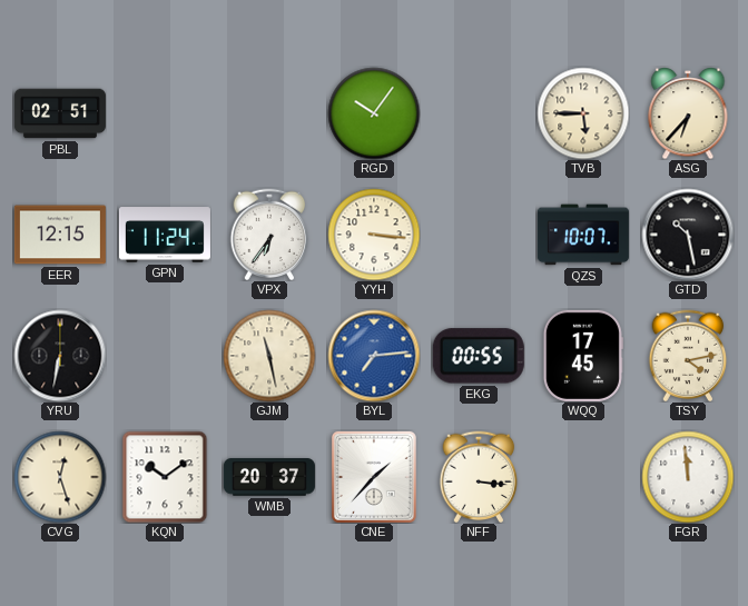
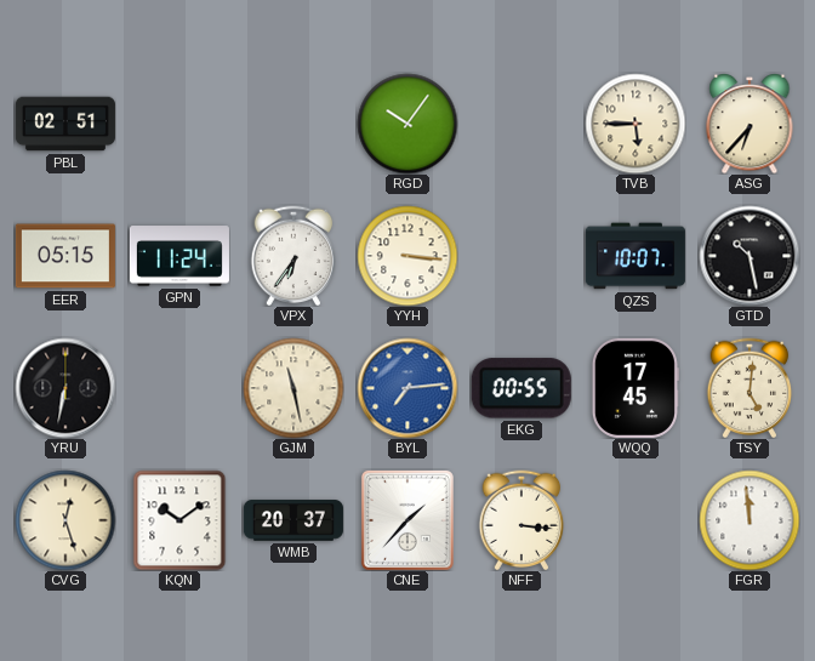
EER: 12:15 -> 05:15
TSY: 4:13 -> 5:01
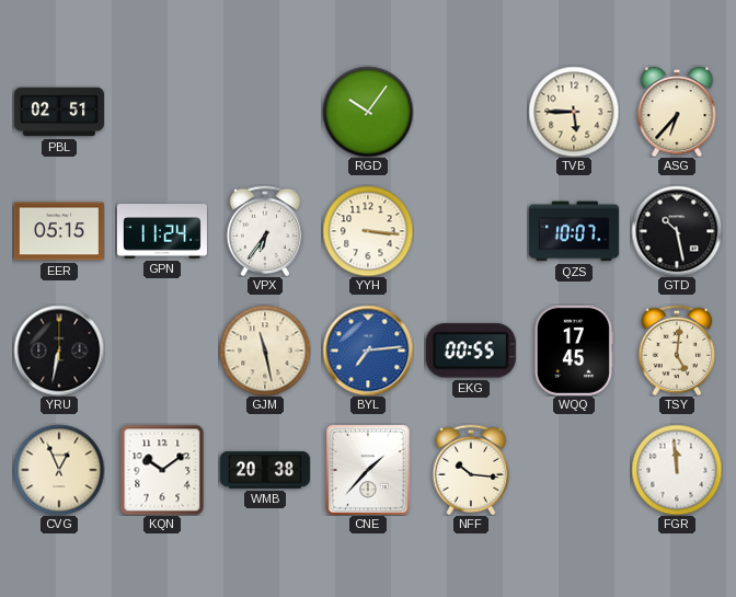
CVG: 12:27 -> 12:56
WMB: 20:37 -> 20:38
NFF: 3:16 -> 10:16
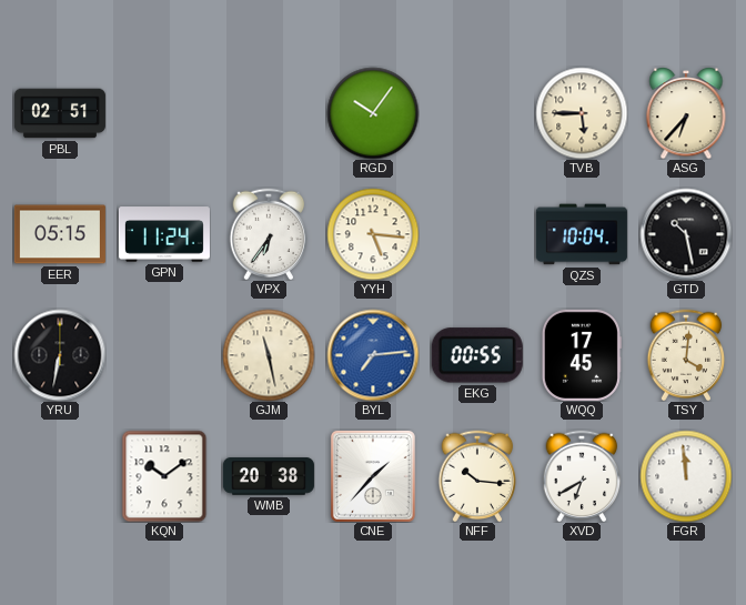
YYH: 3:16 -> 5:16
QZS: 10:07 -> 10:04
TSY: 5:01 -> 4:01
CVG: 12:56 -> none
XVD: none -> 6:40
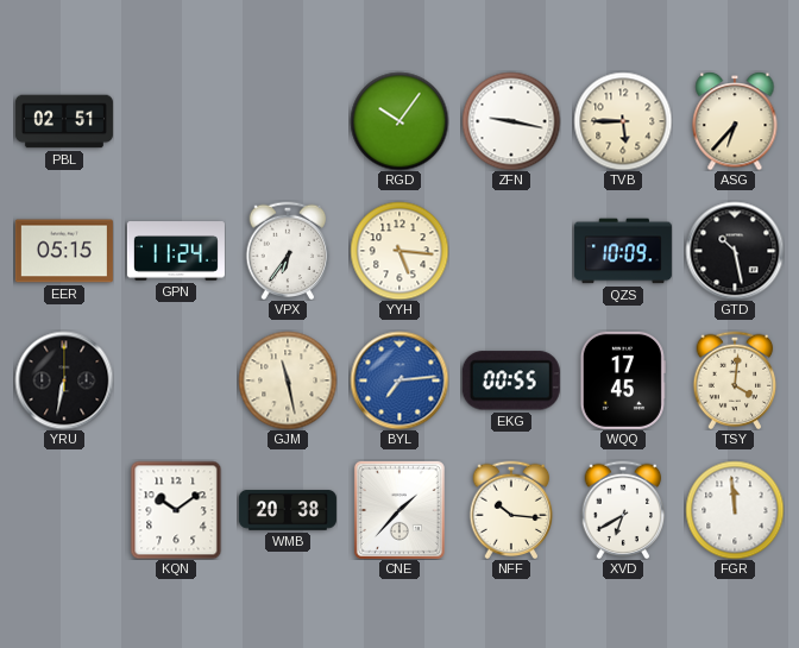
ZFN: none -> 9:17
QZS: 10:04 -> 10:09
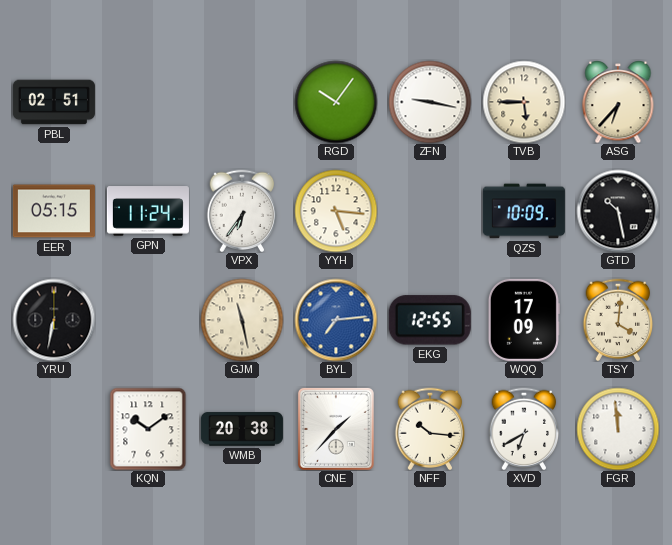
EKG: 00:55 -> 12:55
WQQ: 17:45 -> 17:09
